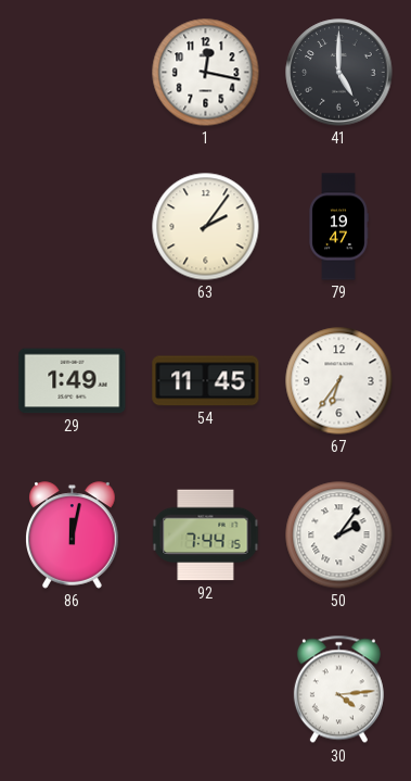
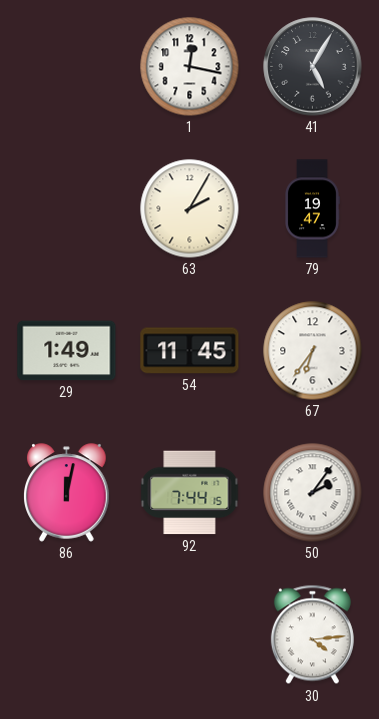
41: 5:00 -> 5:05
63: 2:06 -> 2:05
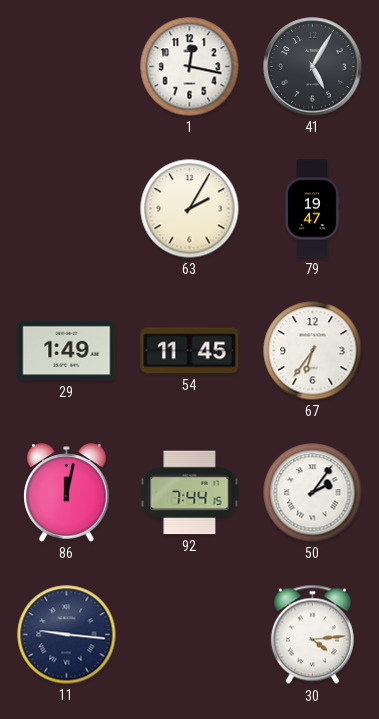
11: none -> 9:16
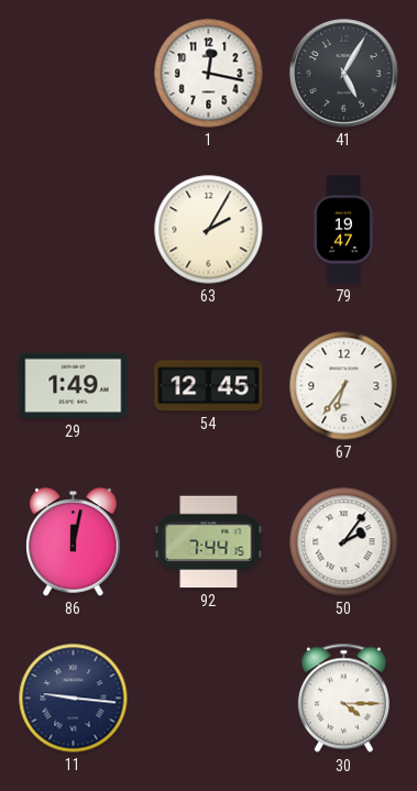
54: 11:45 -> 12:45
30: 4:14 -> 4:15
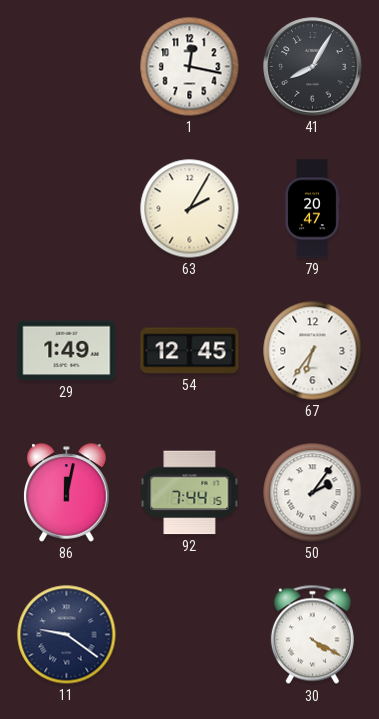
41: 5:05 -> 8:05
79: 19:47 -> 20:47
11: 9:16 -> 9:21
30: 4:15 -> 4:20
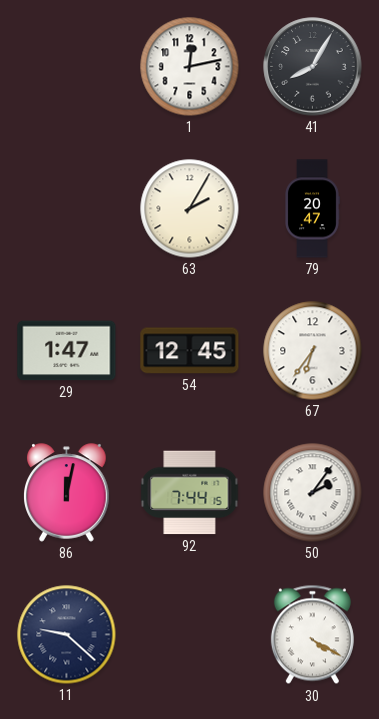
1: 12:17 -> 12:13
29: 1:49 -> 1:47
11: 9:21 -> 9:22
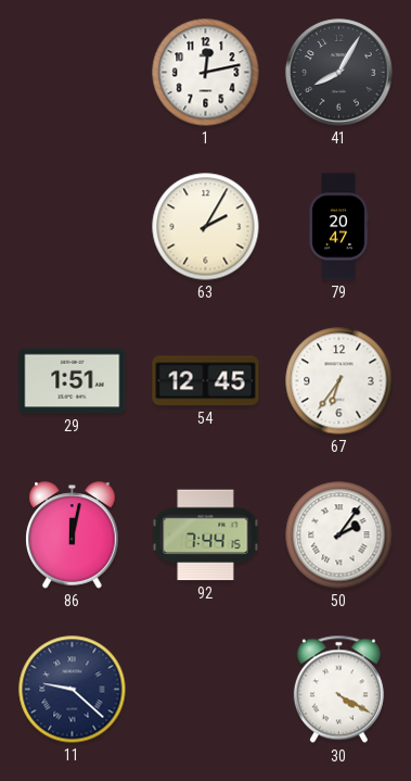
29: 1:47 -> 1:51
